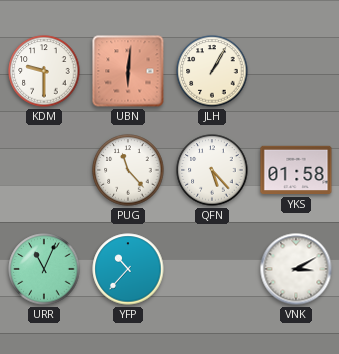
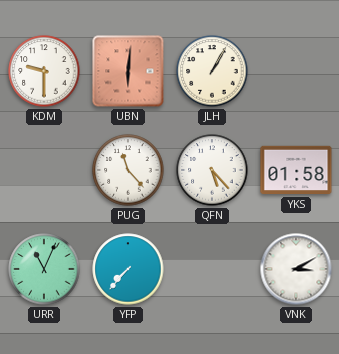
YFP: 10:37 -> 7:37
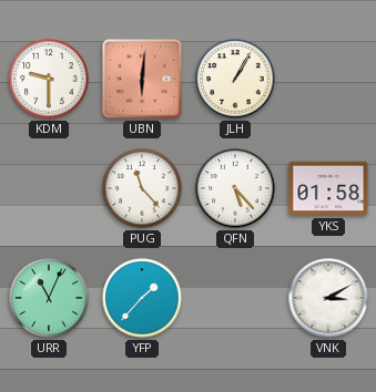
YFP: 7:37 -> 1:37
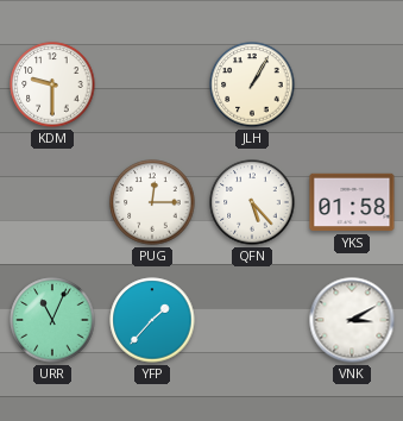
UBN: 6:01 -> none
PUG: 11:23 -> 12:15
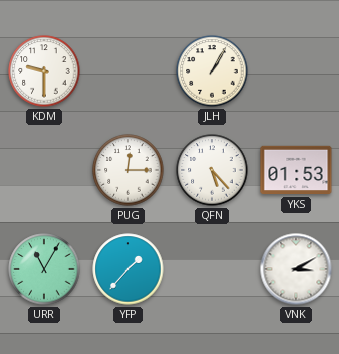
YKS: 01:58 -> 01:53
URR: 11:04 -> 11:05
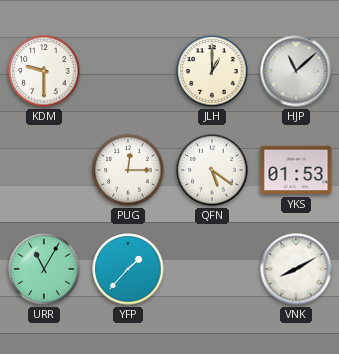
JLH: 1:05 -> 1:00
HJP: none -> 11:08
QFN: 5:23 -> 5:21
VNK: 3:10 -> 8:10
